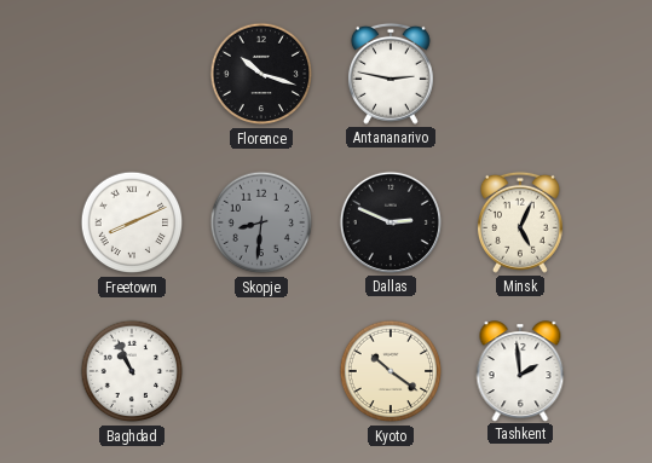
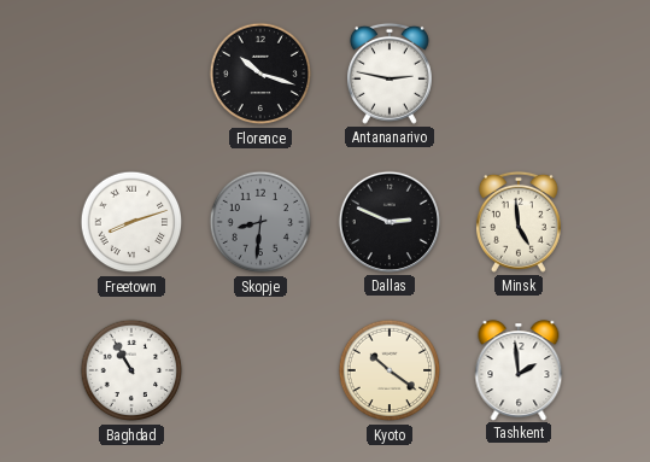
Freetown: 8:11 -> 8:12
Minsk: 5:04 -> 4:59
Baghdad: 10:56 -> 10:55
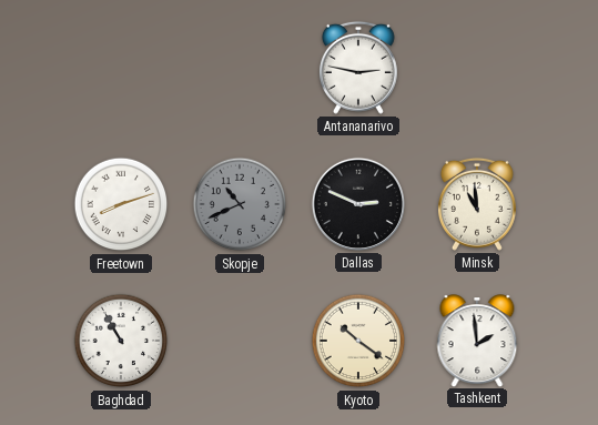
Florence: 10:18 -> none
Skopje: 8:31 -> 10:41
Minsk: 4:59 -> 10:59
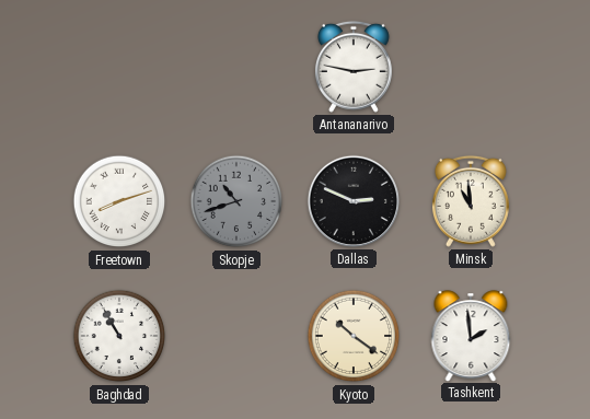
Skopje: 10:41 -> 10:42
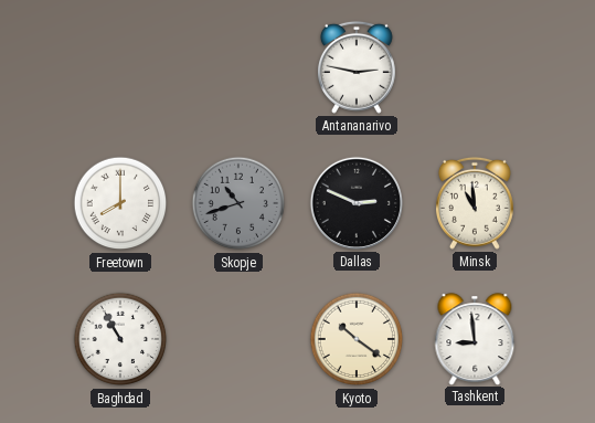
Freetown: 8:12 -> 8:00
Tashkent: 1:59 -> 8:59
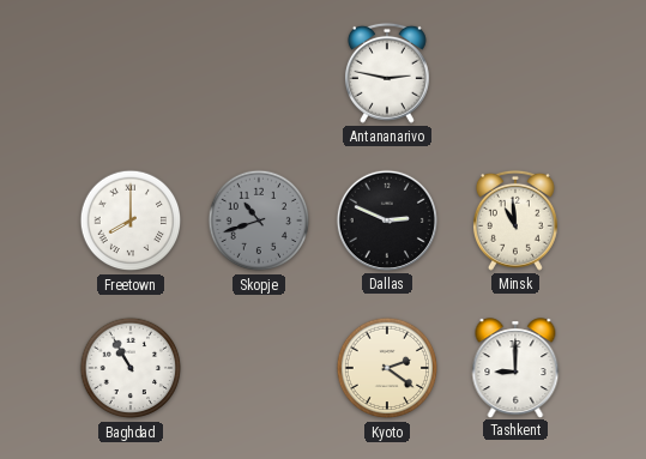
Kyoto: 10:21 -> 2:21
Tashkent: 8:59 -> 9:00
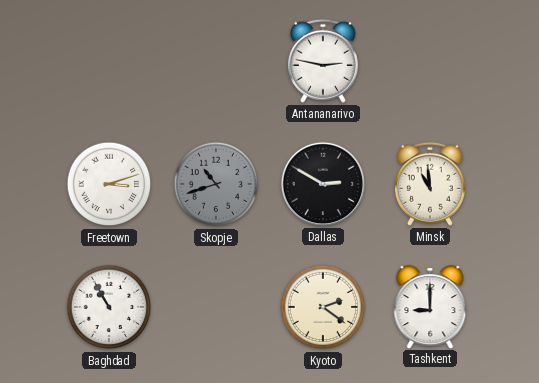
Freetown: 8:00 -> 3:12
Dallas: 2:49 -> 2:50
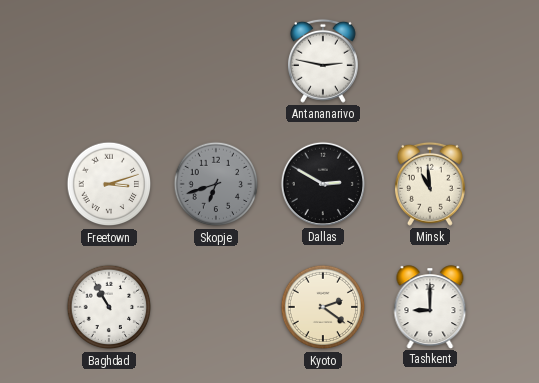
Skopje: 10:42 -> 6:42
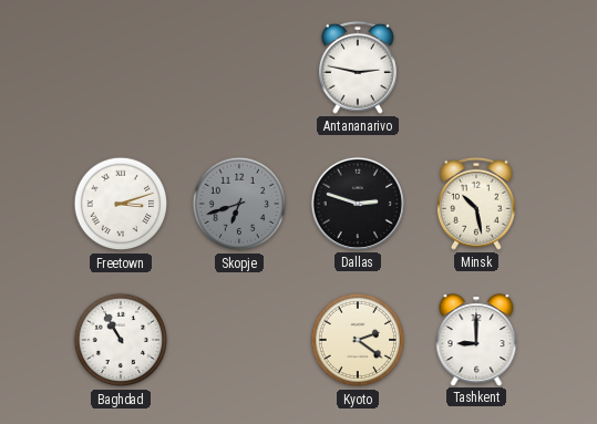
Dallas: 2:50 -> 2:48
Minsk: 10:59 -> 10:28
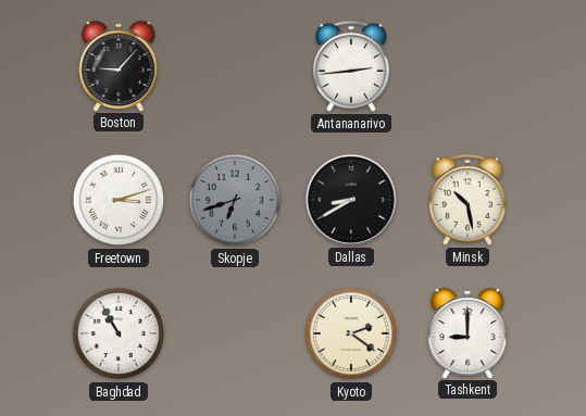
Boston: none -> 9:07
Antananarivo: 2:47 -> 2:44
Dallas: 2:48 -> 8:40
